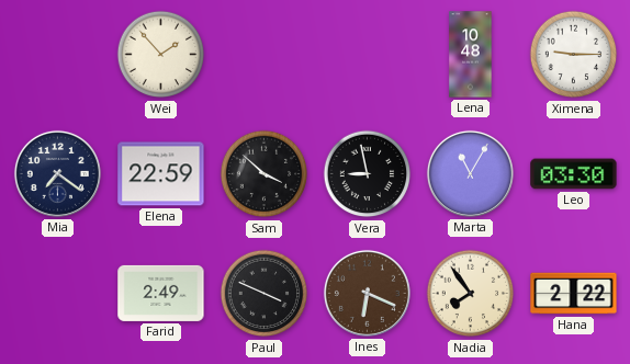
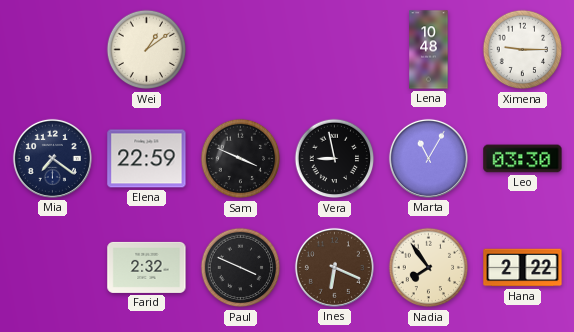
Wei: 1:53 -> 1:09
Sam: 3:52 -> 3:49
Farid: 2:49 -> 2:32
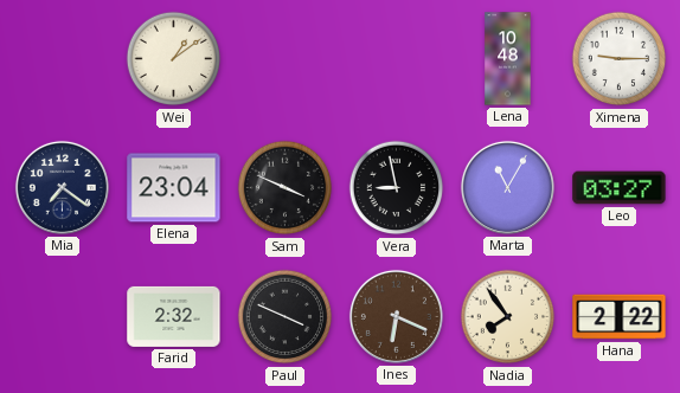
Elena: 22:59 -> 23:04
Leo: 03:30 -> 03:27
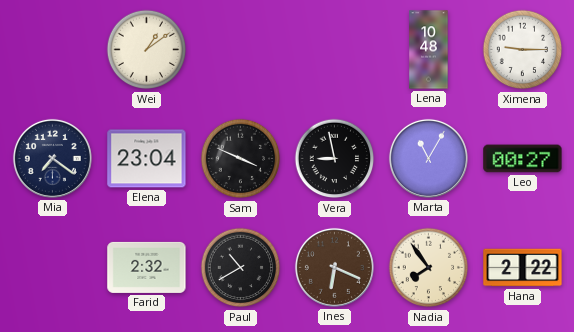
Leo: 03:27 -> 00:27
Paul: 3:49 -> 10:40
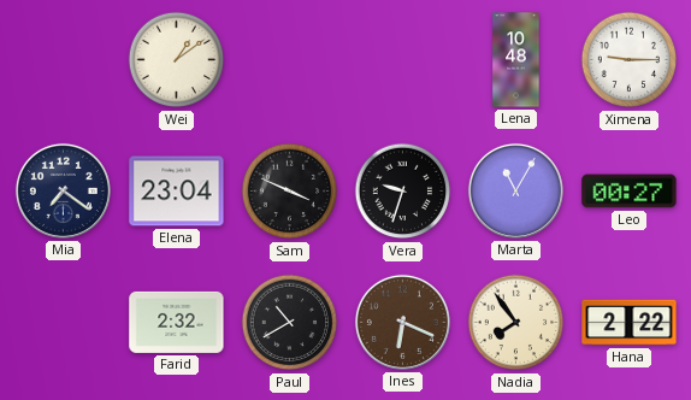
Vera: 8:58 -> 9:33
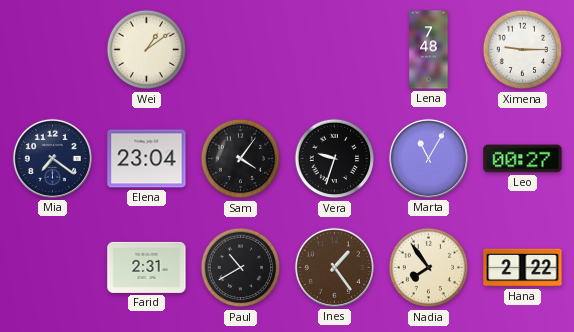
Lena: 10:48 -> 7:48
Sam: 3:49 -> 4:06
Farid: 2:32 -> 2:31
Ines: 6:19 -> 1:24
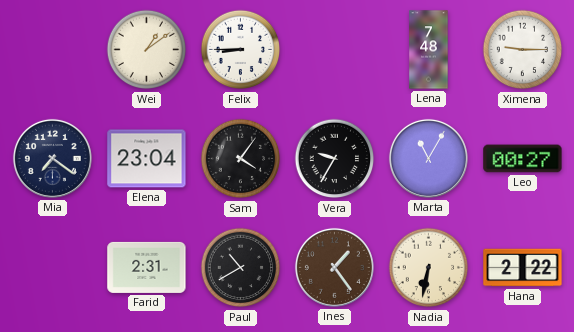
Felix: none -> 8:45
Vera: 9:33 -> 9:35
Nadia: 7:54 -> 6:32
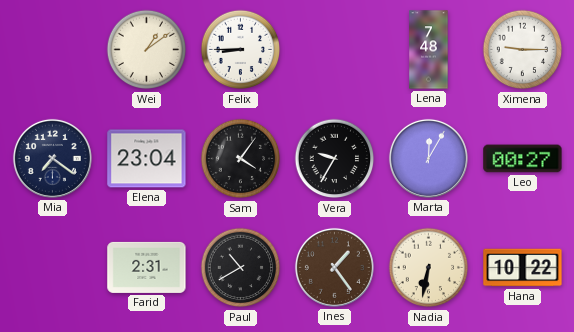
Marta: 11:05 -> 12:05
Hana: 2:22 -> 10:22
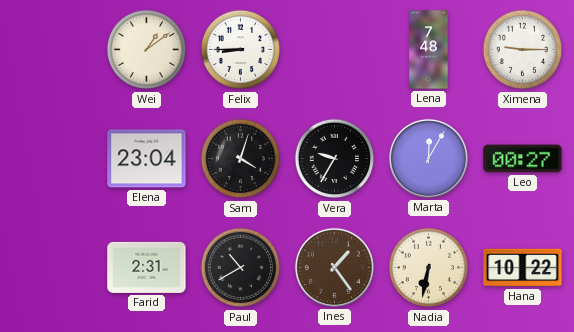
Mia: 7:21 -> none
Sam: 4:06 -> 4:03
